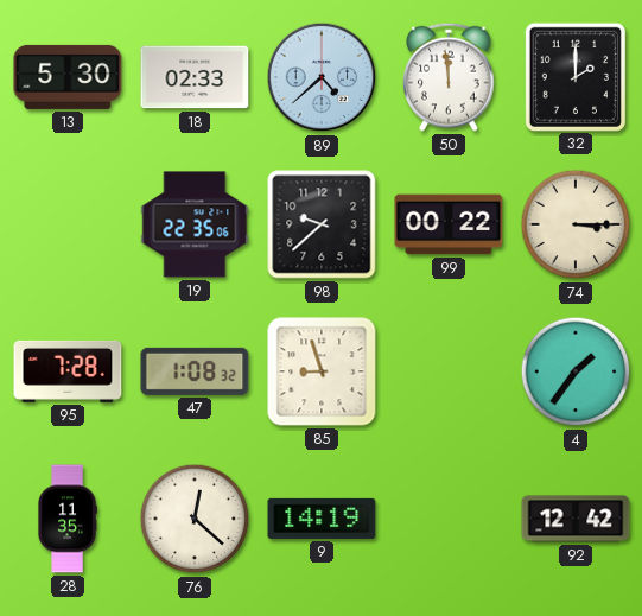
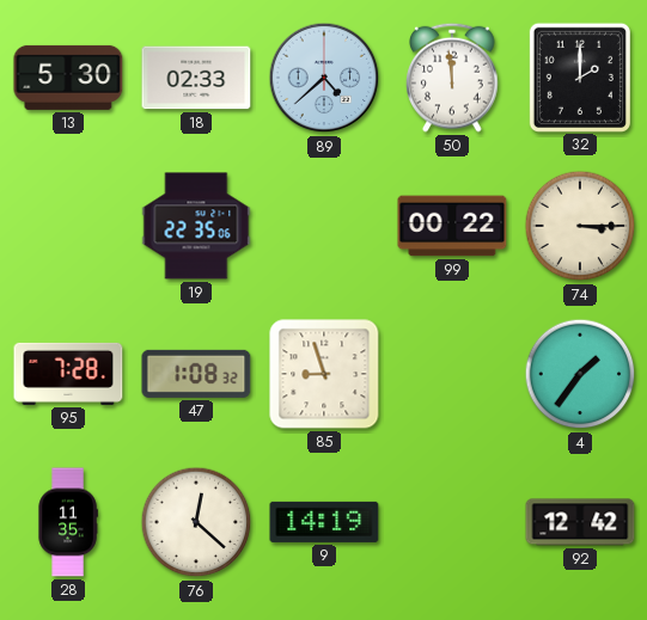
98: 9:38 -> none
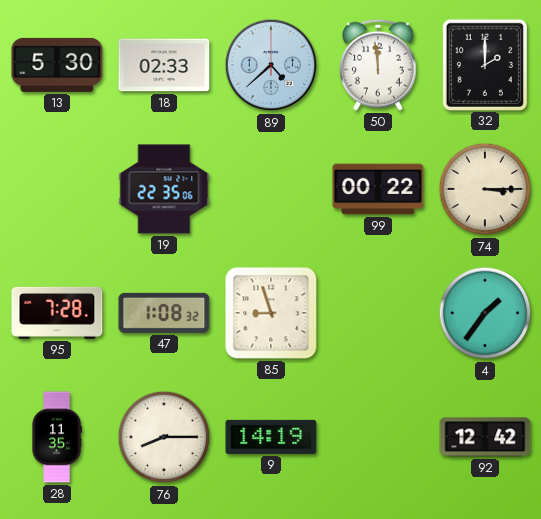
76: 12:22 -> 8:15
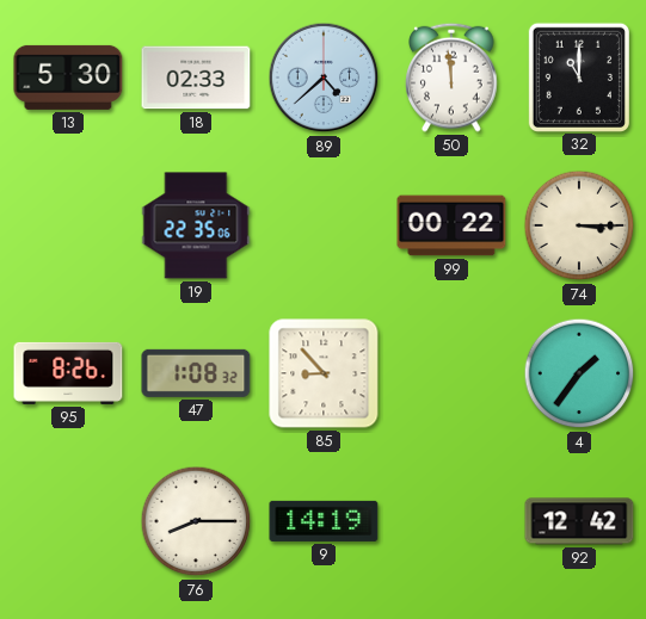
32: 2:00 -> 11:00
95: 7:28 -> 8:26
85: 8:57 -> 8:53
28: 11:35 -> none
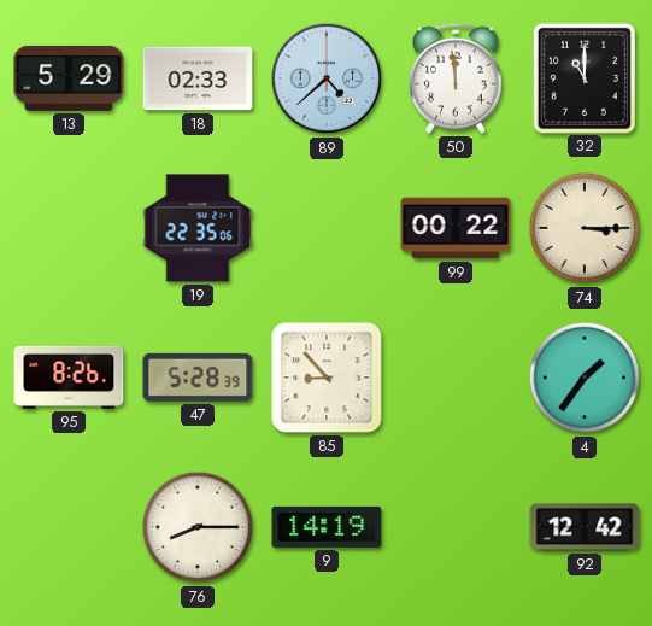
13: 5:30 -> 5:29
47: 1:08 -> 5:28
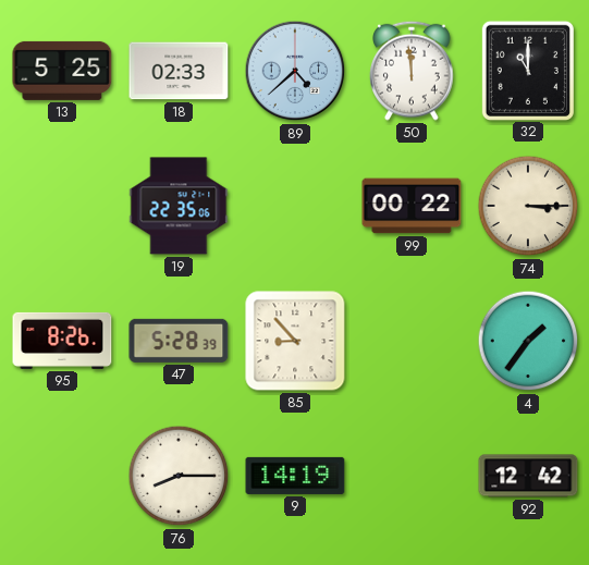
13: 5:29 -> 5:25
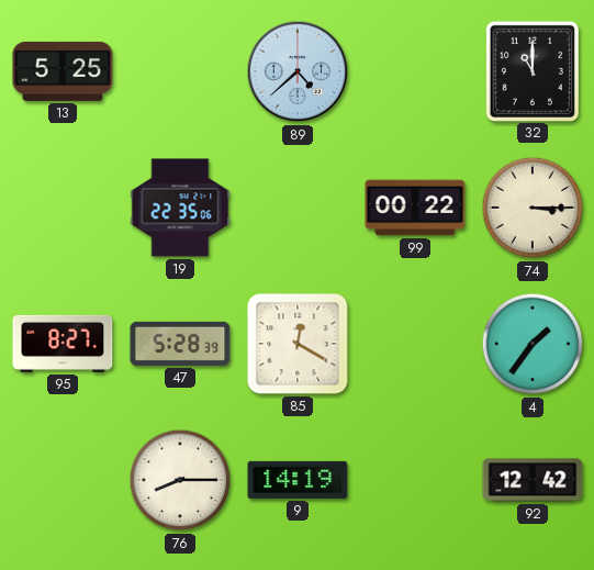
18: 02:33 -> none
50: 11:59 -> none
95: 8:26 -> 8:27
85: 8:53 -> 12:20
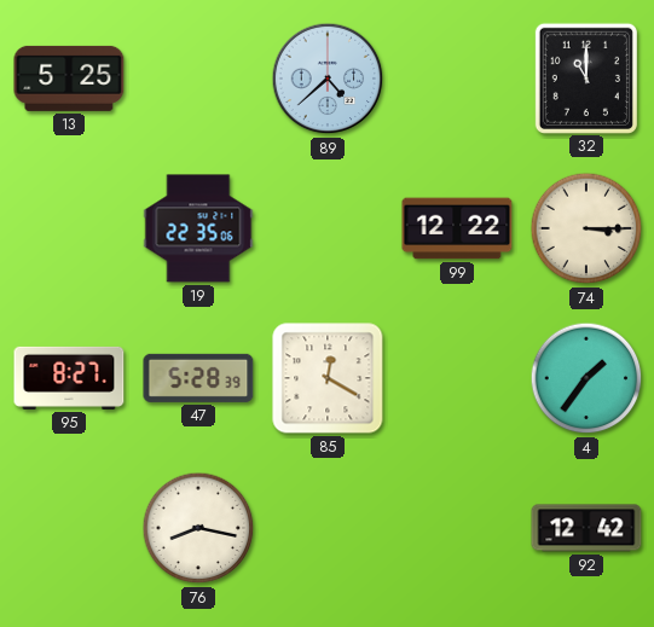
99: 00:22 -> 12:22
76: 8:15 -> 8:17
9: 14:19 -> none
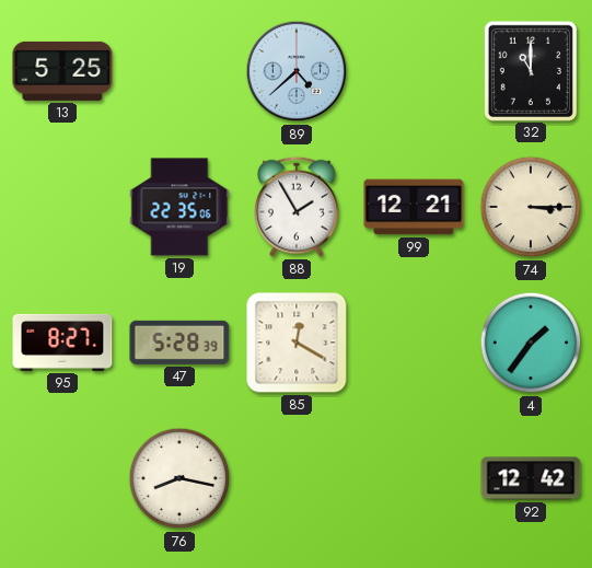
88: none -> 1:55
99: 12:22 -> 12:21
